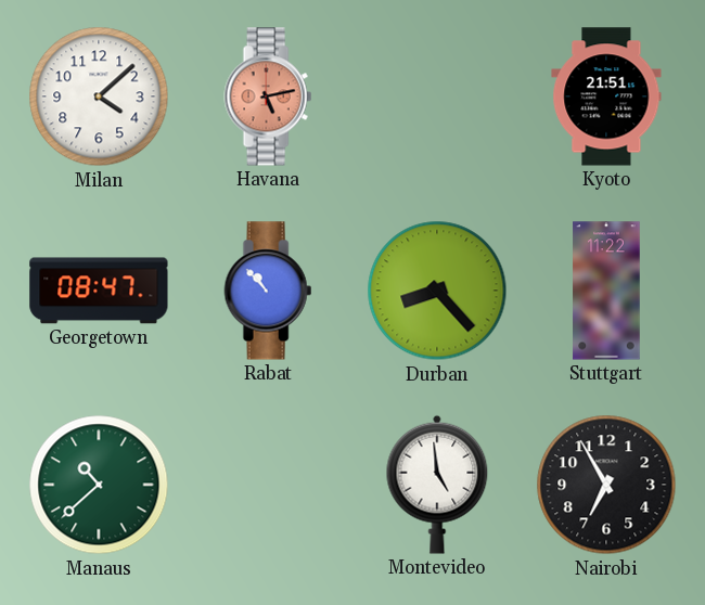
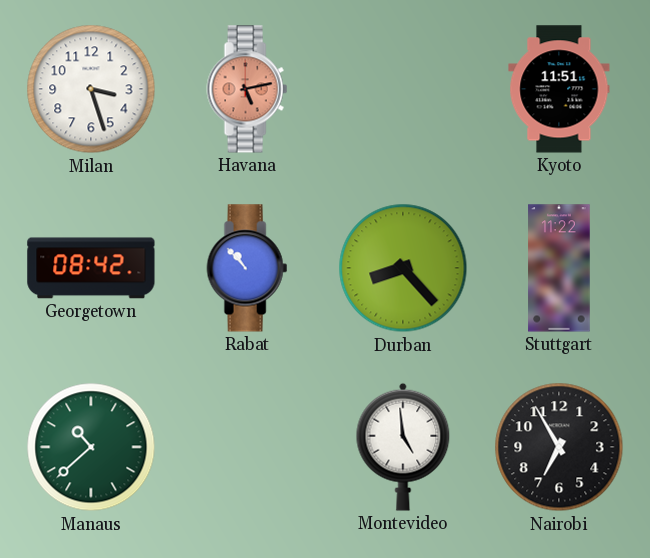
Milan: 4:08 -> 3:27
Kyoto: 21:51 -> 11:51
Georgetown: 08:47 -> 08:42
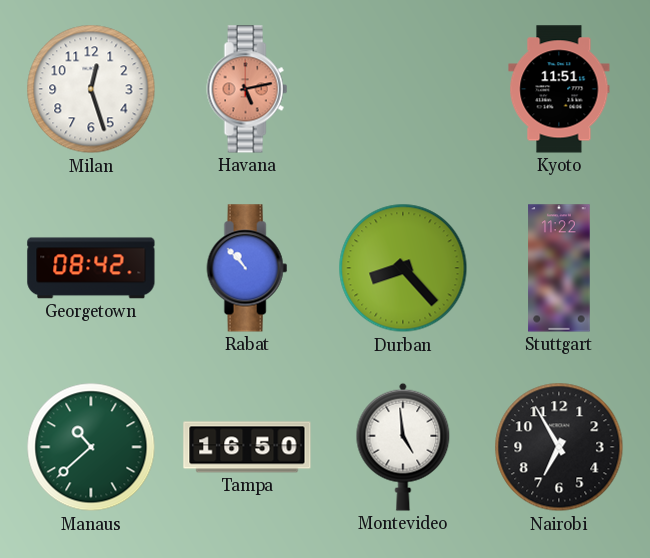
Milan: 3:27 -> 12:27
Tampa: none -> 16:50
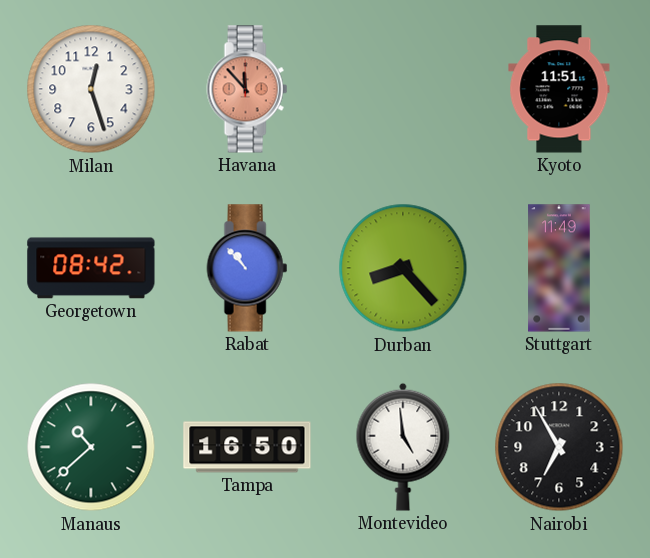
Havana: 5:13 -> 11:53
Stuttgart: 11:22 -> 11:49
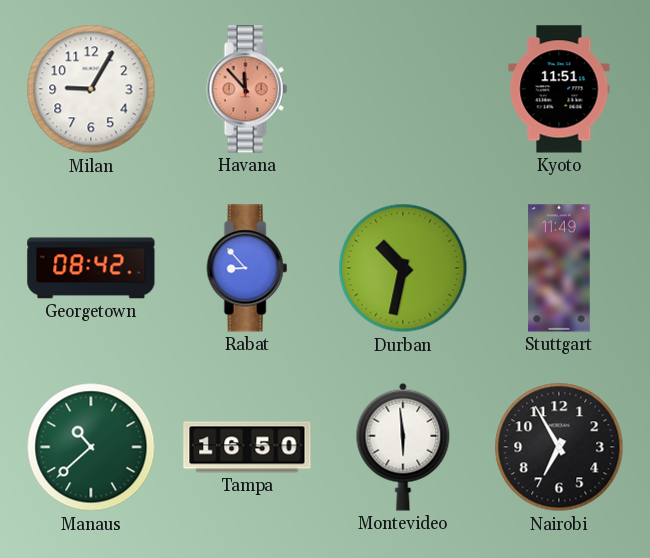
Milan: 12:27 -> 9:05
Rabat: 10:53 -> 8:53
Durban: 8:23 -> 10:32
Montevideo: 4:59 -> 5:59
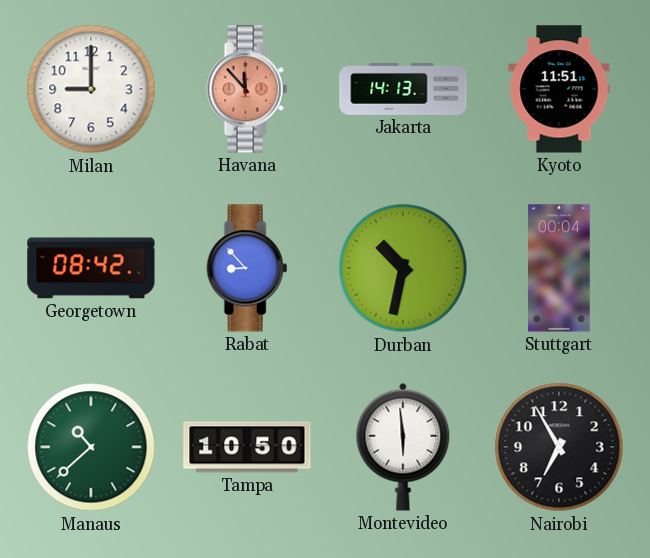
Milan: 9:05 -> 9:00
Jakarta: none -> 14:13
Stuttgart: 11:49 -> 00:04
Tampa: 16:50 -> 10:50
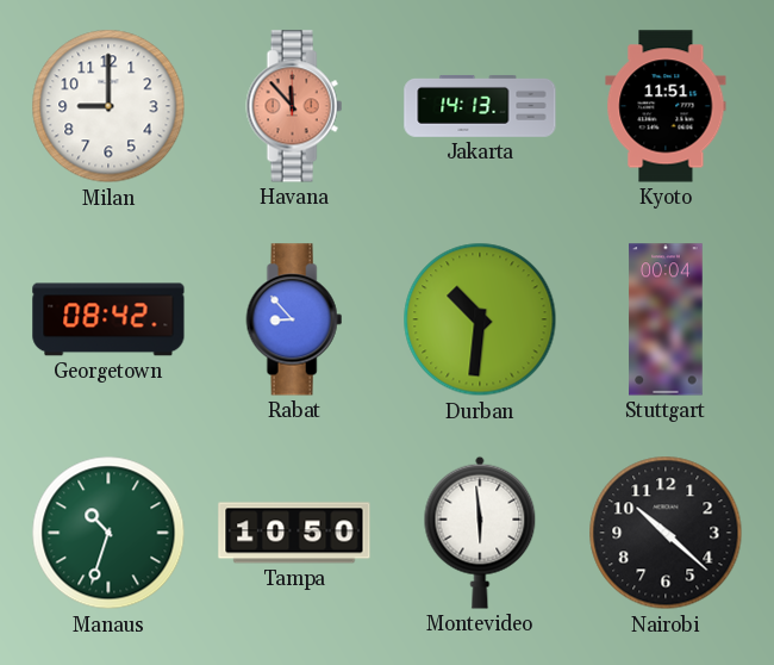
Durban: 10:32 -> 10:31
Manaus: 10:38 -> 10:33
Nairobi: 6:55 -> 10:22
